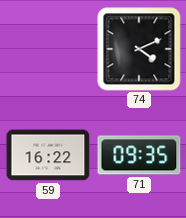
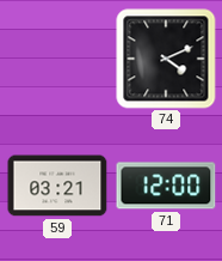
59: 16:22 -> 03:21
71: 09:35 -> 12:00
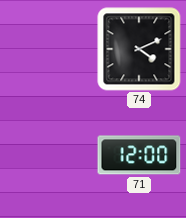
59: 03:21 -> none
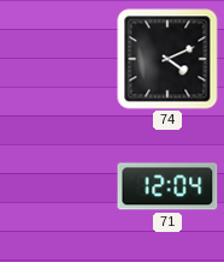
71: 12:00 -> 12:04
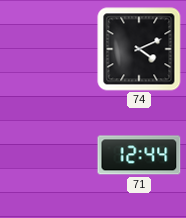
71: 12:04 -> 12:44
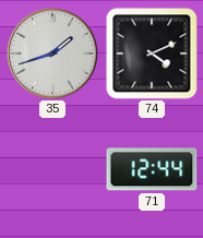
35: none -> 1:42
